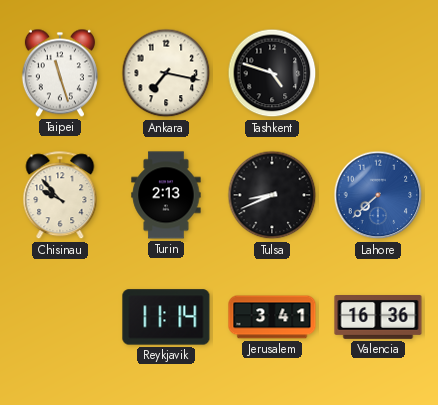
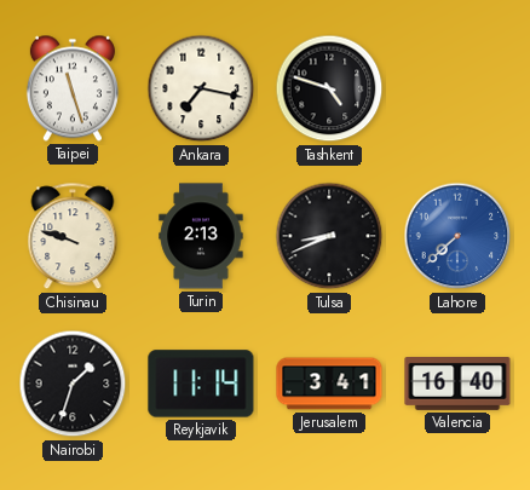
Chisinau: 9:53 -> 9:48
Nairobi: none -> 1:33
Valencia: 16:36 -> 16:40
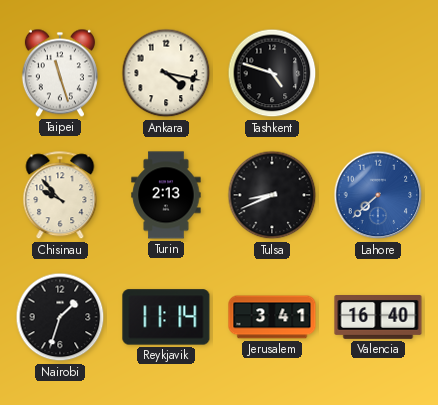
Ankara: 7:17 -> 4:17
Chisinau: 9:48 -> 9:53
